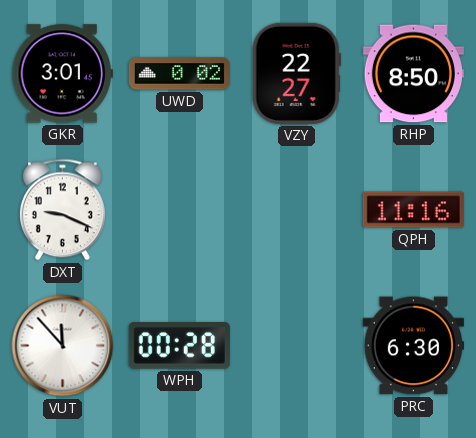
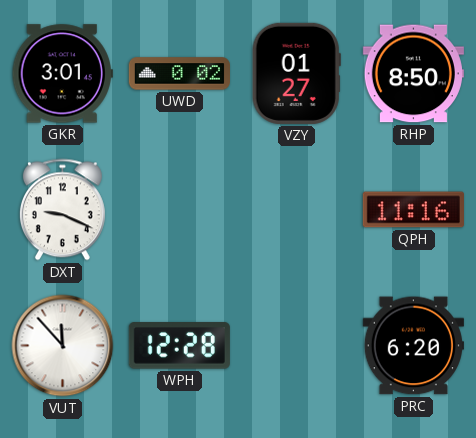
VZY: 22:27 -> 01:27
WPH: 00:28 -> 12:28
PRC: 6:30 -> 6:20
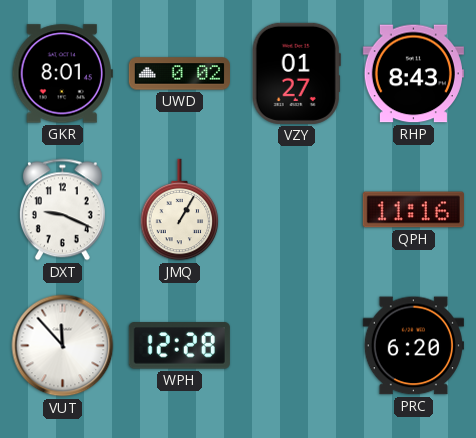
GKR: 3:01 -> 8:01
RHP: 8:50 -> 8:43
JMQ: none -> 1:05
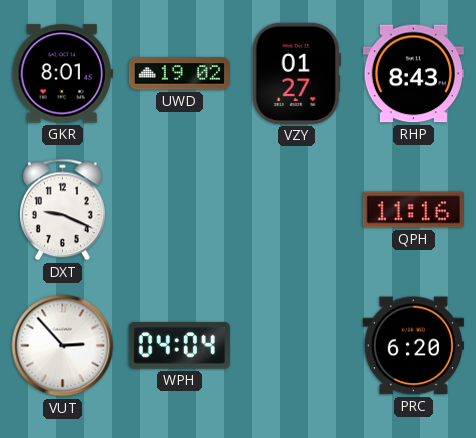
UWD: 0:02 -> 19:02
JMQ: 1:05 -> none
VUT: 11:53 -> 2:53
WPH: 12:28 -> 04:04
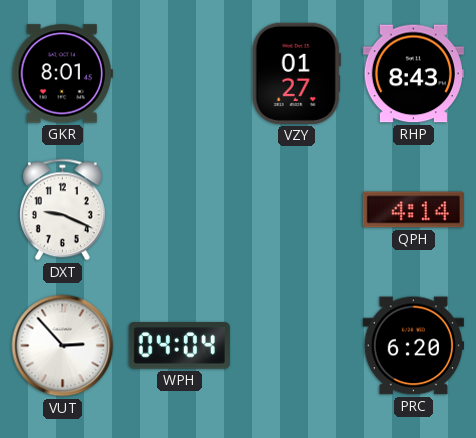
UWD: 19:02 -> none
QPH: 11:16 -> 4:14
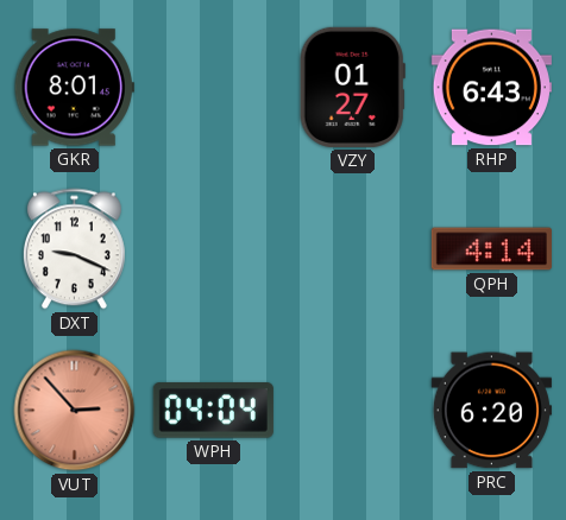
RHP: 8:43 -> 6:43
VUT dial: white -> salmon
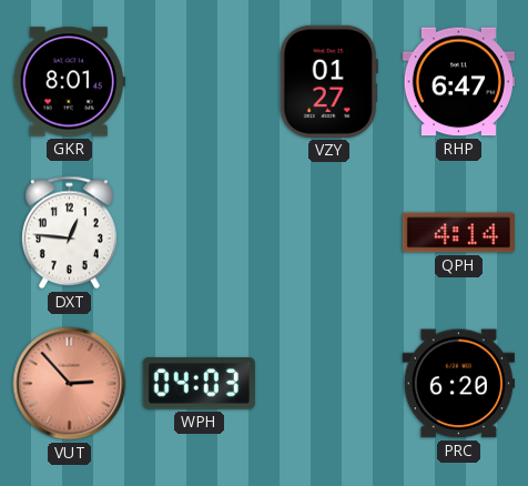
RHP: 6:43 -> 6:47
DXT: 9:19 -> 12:46
WPH: 04:04 -> 04:03
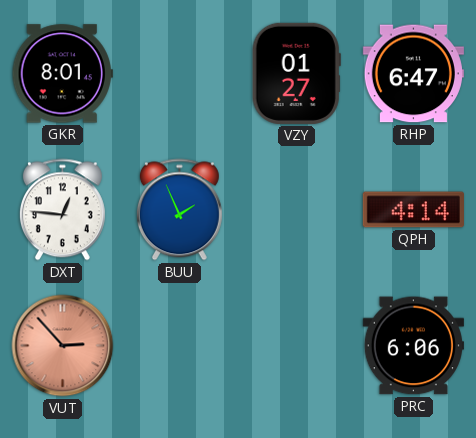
BUU: none -> 1:56
WPH: 04:03 -> none
PRC: 6:20 -> 6:06
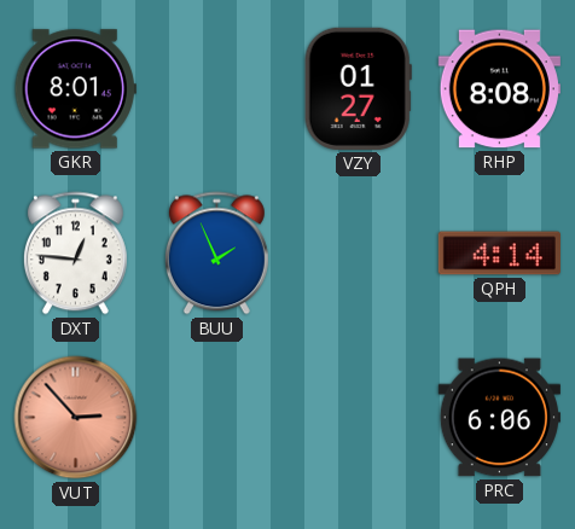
RHP: 6:47 -> 8:08
